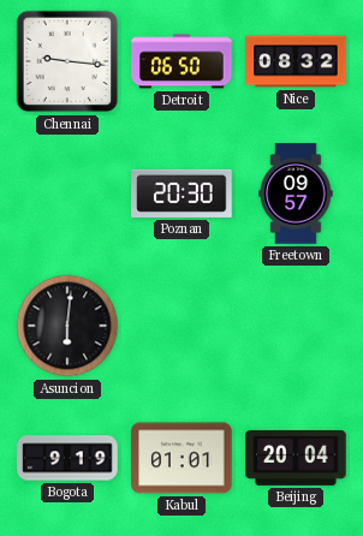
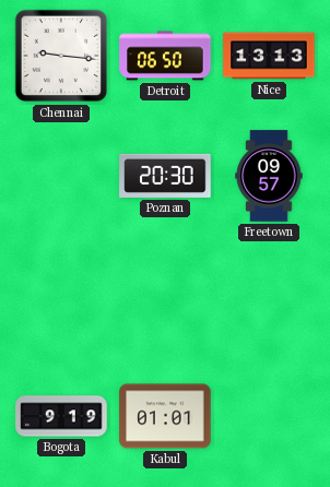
Nice: 08:32 -> 13:13
Asuncion: 6:01 -> none
Beijing: 20:04 -> none
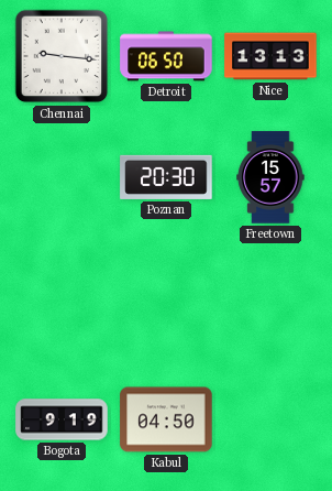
Freetown: 09:57 -> 15:57
Kabul: 01:01 -> 04:50
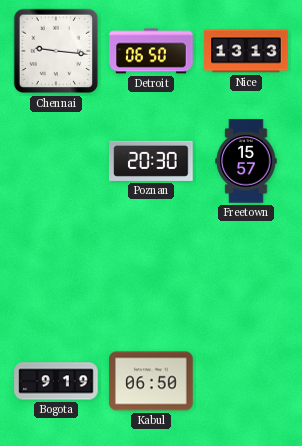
Kabul: 04:50 -> 06:50
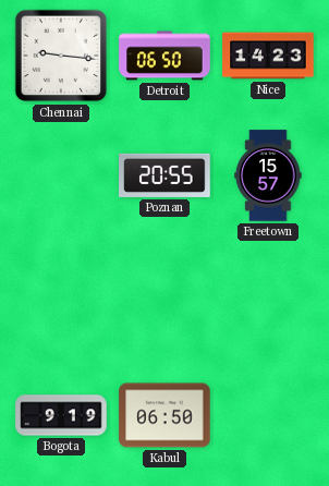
Nice: 13:13 -> 14:23
Poznan: 20:30 -> 20:55
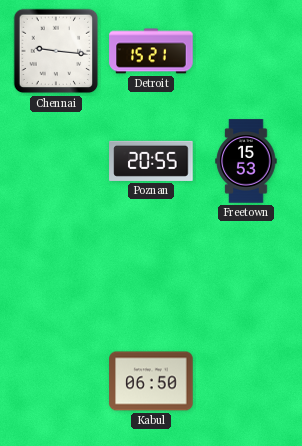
Detroit: 06:50 -> 15:21
Nice: 14:23 -> none
Freetown: 15:57 -> 15:53
Bogota: 9:19 -> none
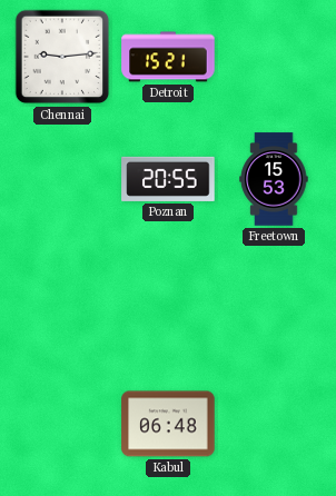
Chennai: 9:16 -> 9:14
Kabul: 06:50 -> 06:48
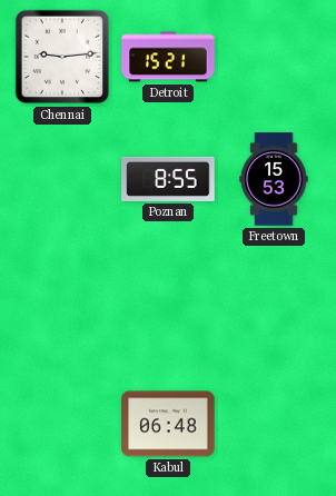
Poznan: 20:55 -> 8:55
